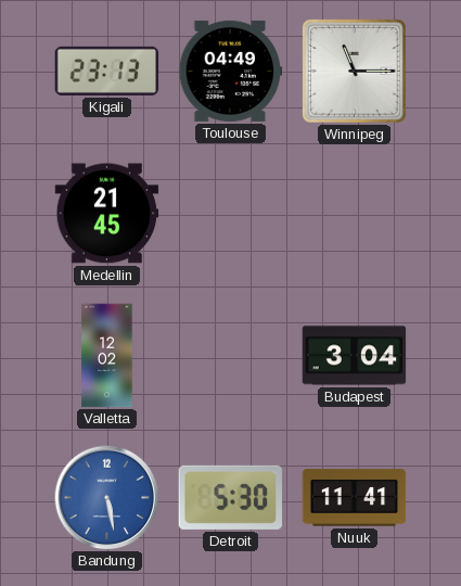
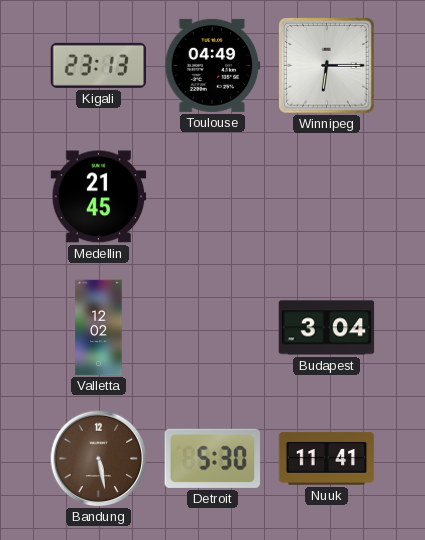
Winnipeg: 11:15 -> 6:15
Bandung dial: blue -> brown
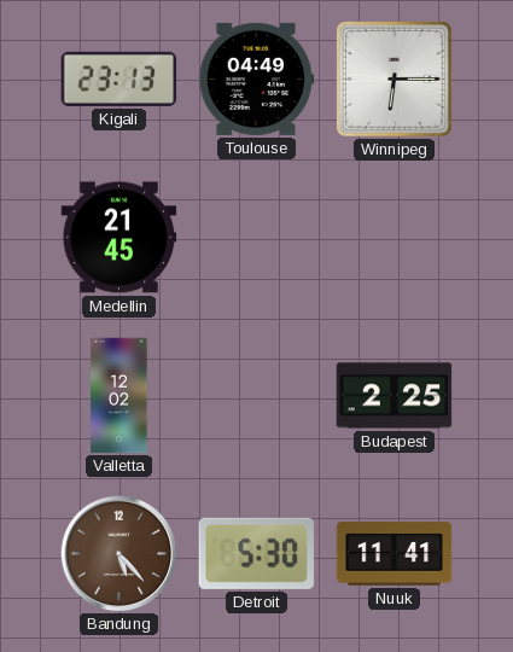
Budapest: 3:04 -> 2:25
Bandung: 5:28 -> 5:23
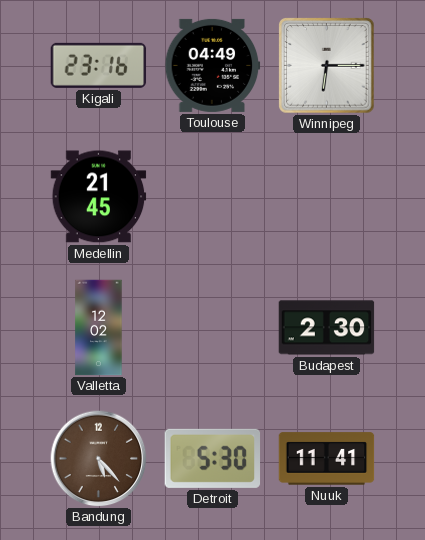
Kigali: 23:13 -> 23:16
Budapest: 2:25 -> 2:30
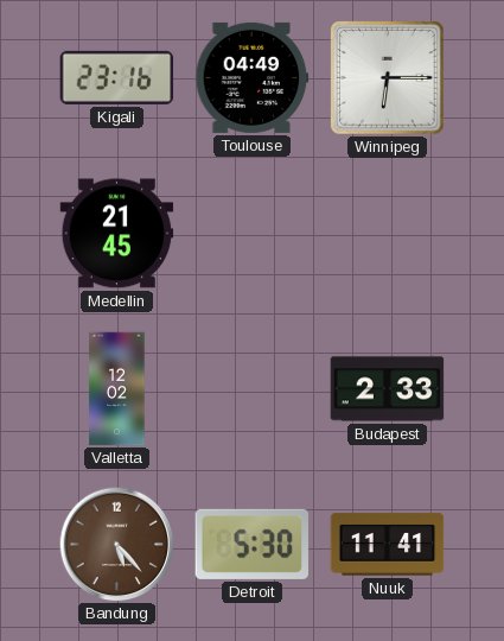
Budapest: 2:30 -> 2:33
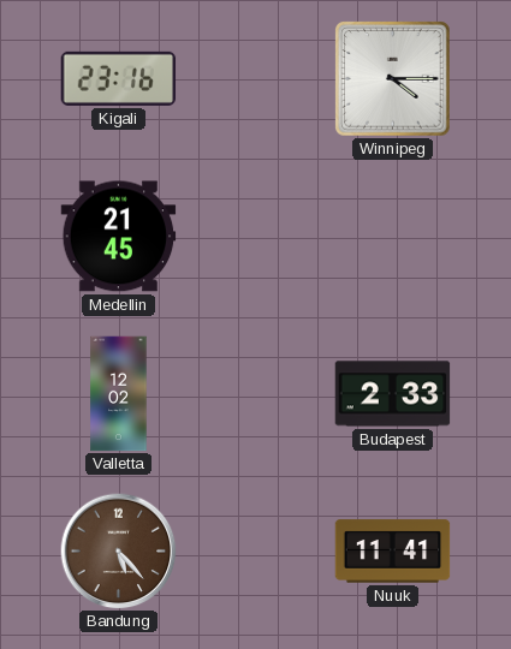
Toulouse: 04:49 -> none
Winnipeg: 6:15 -> 4:15
Detroit: 5:30 -> none
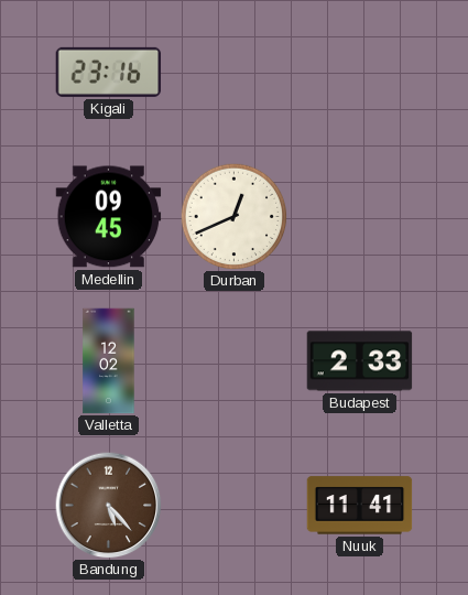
Winnipeg: 4:15 -> none
Medellin: 21:45 -> 09:45
Durban: none -> 12:41
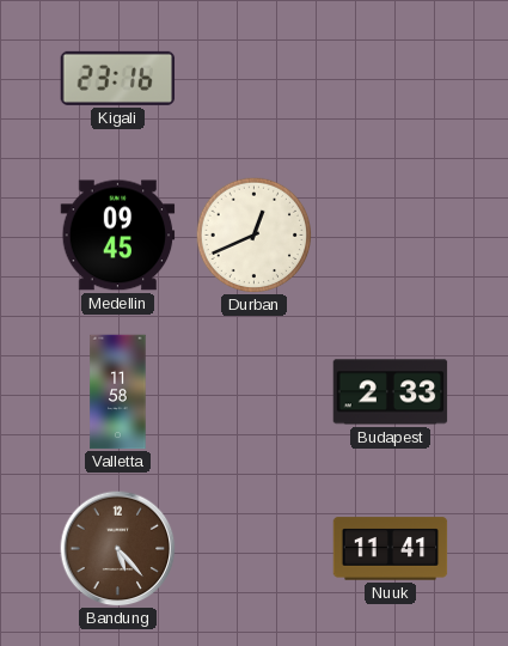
Valletta: 12:02 -> 11:58
